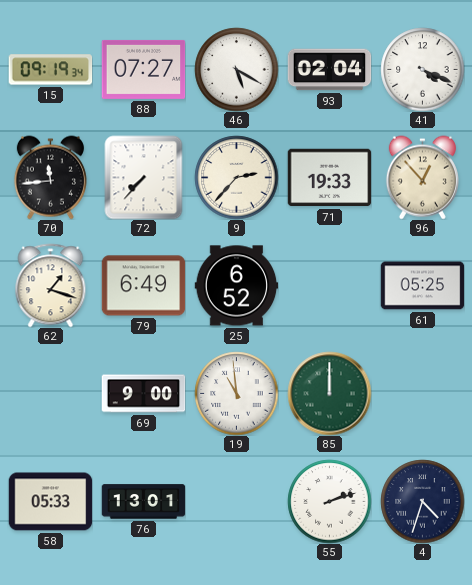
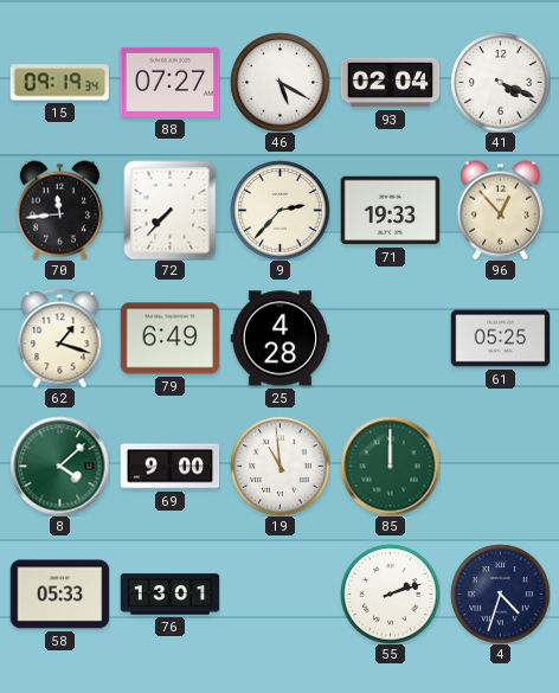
25: 6:52 -> 4:28
8: none -> 4:08
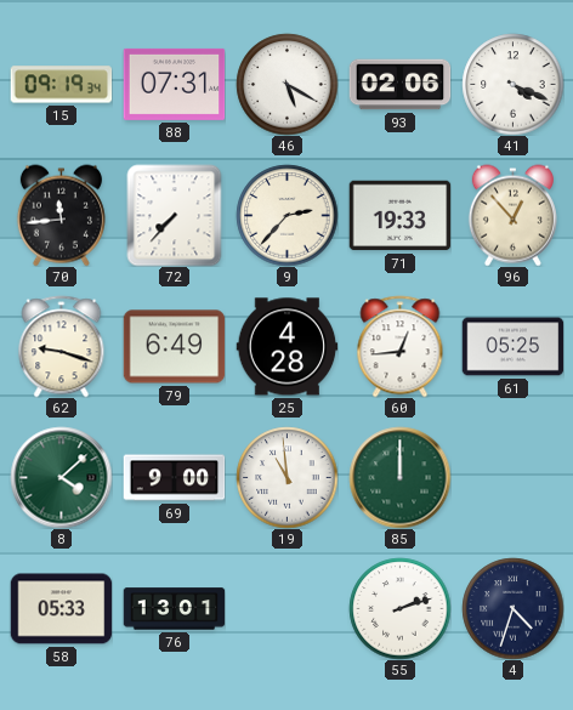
88: 07:27 -> 07:31
93: 02:04 -> 02:06
62: 1:18 -> 9:18
60: none -> 12:44
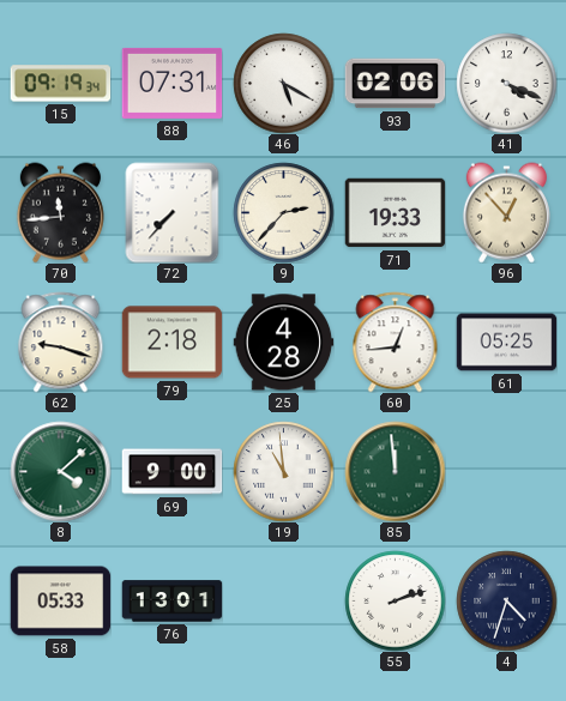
79: 6:49 -> 2:18
85: 12:00 -> 11:59
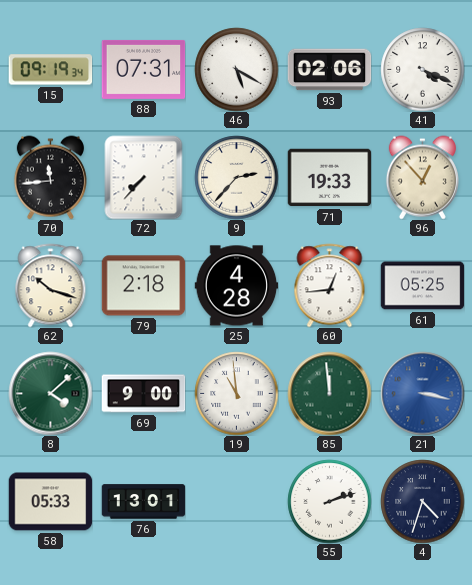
62: 9:18 -> 10:18
21: none -> 3:17
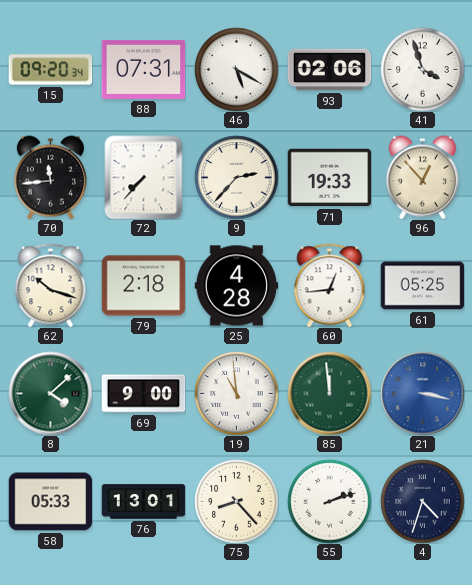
15: 09:19 -> 09:20
41: 4:19 -> 3:57
75: none -> 8:23
